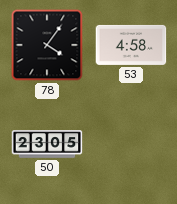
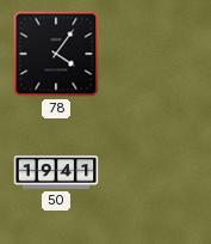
53: 4:58 -> none
50: 23:05 -> 19:41
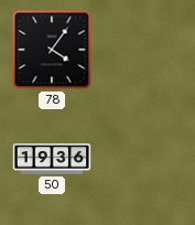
50: 19:41 -> 19:36
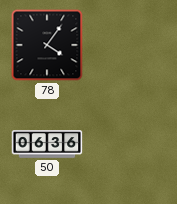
50: 19:36 -> 06:36
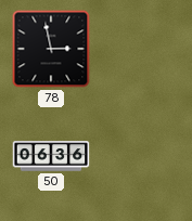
78: 4:06 -> 2:58
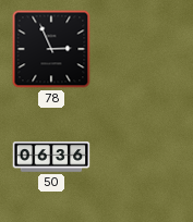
78: 2:58 -> 2:56
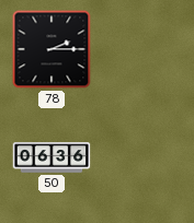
78: 2:56 -> 2:15
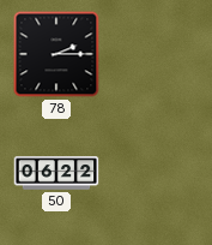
50: 06:36 -> 06:22
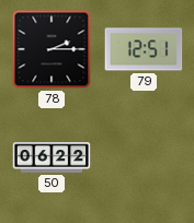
79: none -> 12:51
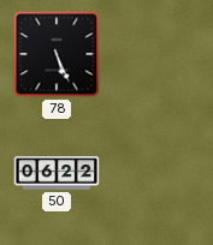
78: 2:15 -> 5:26
79: 12:51 -> none
